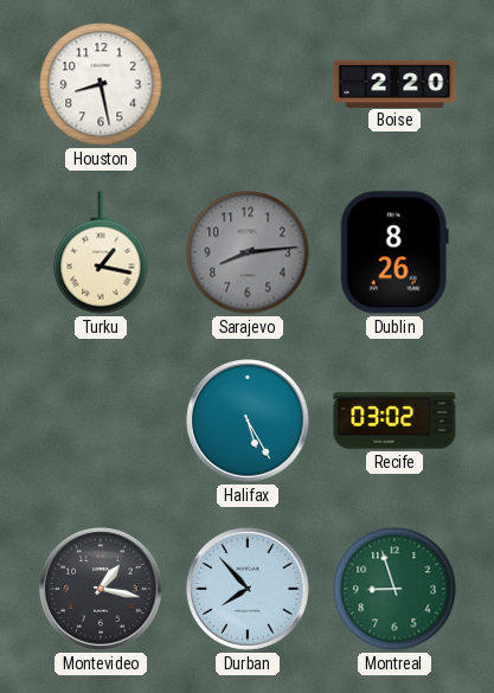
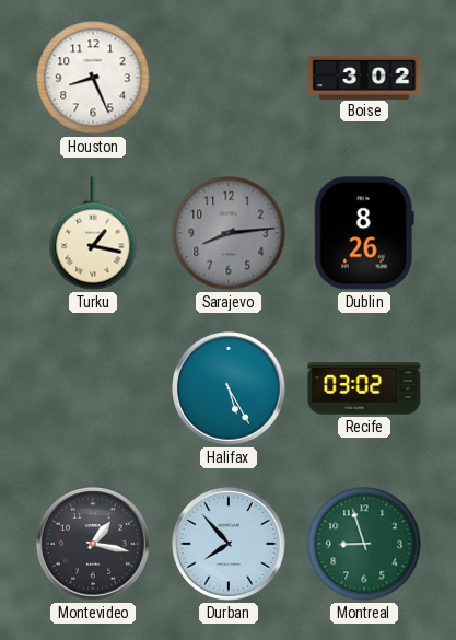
Houston: 8:28 -> 8:26
Boise: 2:20 -> 3:02
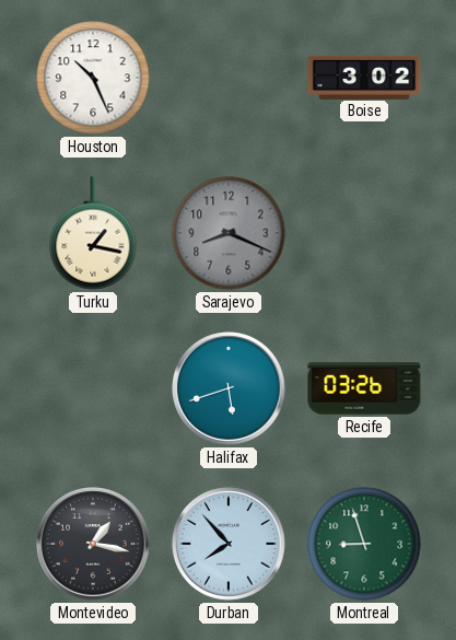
Houston: 8:26 -> 10:26
Sarajevo: 8:14 -> 8:19
Dublin: 8:26 -> none
Halifax: 5:25 -> 5:42
Recife: 03:02 -> 03:26
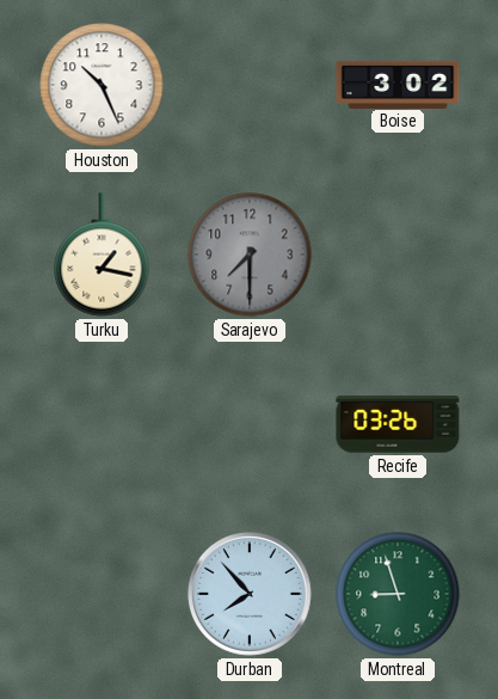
Sarajevo: 8:19 -> 7:30
Halifax: 5:42 -> none
Montevideo: 1:17 -> none
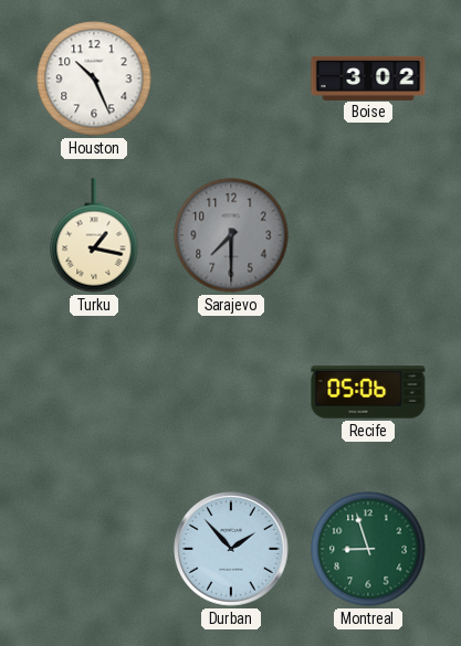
Recife: 03:26 -> 05:06
Durban: 7:53 -> 1:53
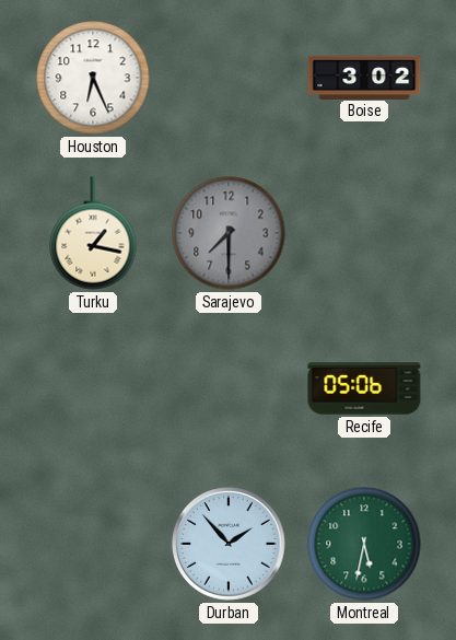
Houston: 10:26 -> 6:26
Montreal: 8:57 -> 5:32
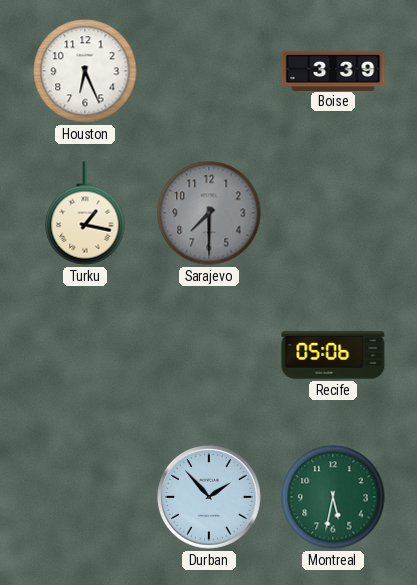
Boise: 3:02 -> 3:39
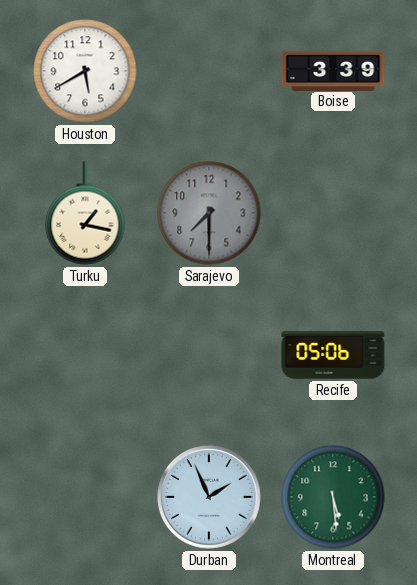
Houston: 6:26 -> 5:40
Durban: 1:53 -> 1:56
Montreal: 5:32 -> 5:29
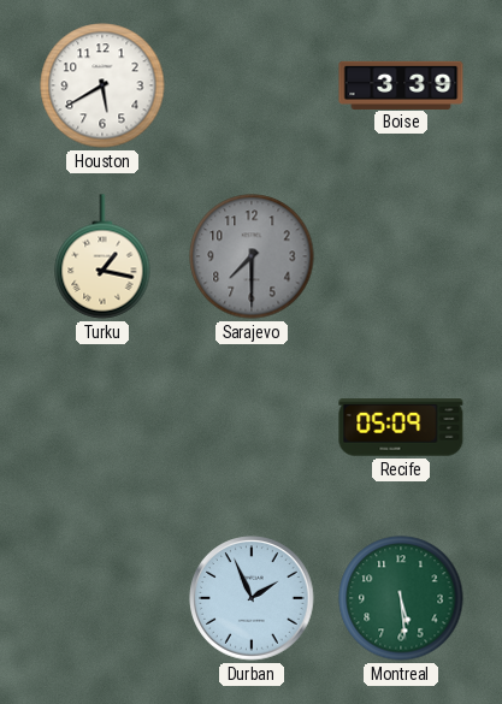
Recife: 05:06 -> 05:09
